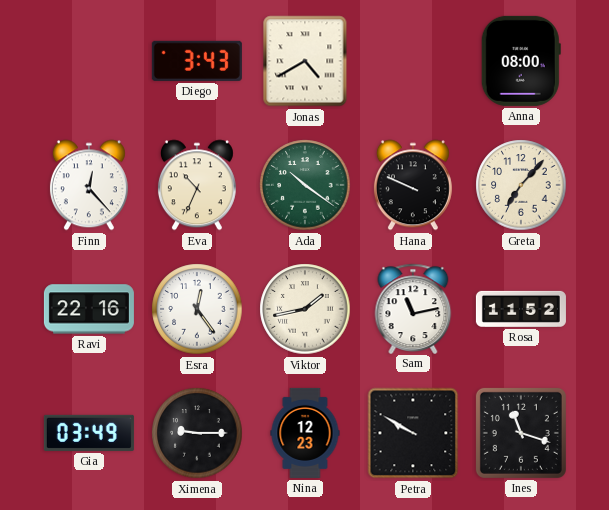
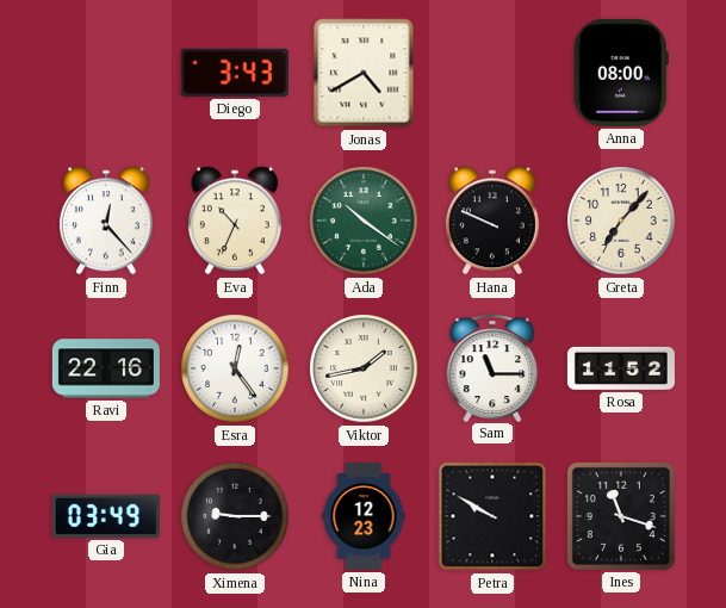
Sam: 11:13 -> 11:15
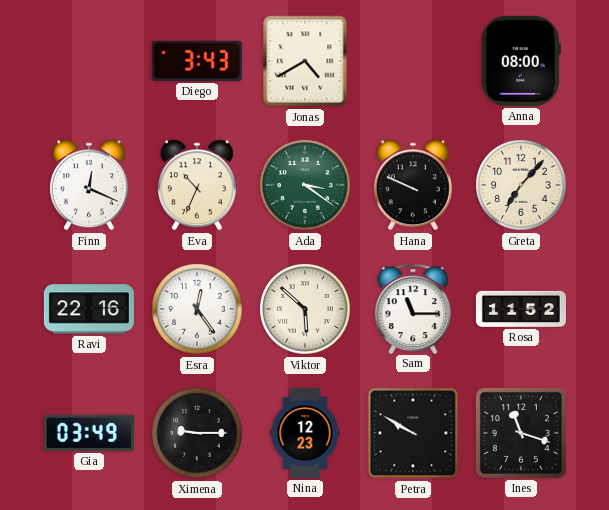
Finn: 12:23 -> 12:19
Ada: 10:21 -> 3:21
Viktor: 1:43 -> 5:52
